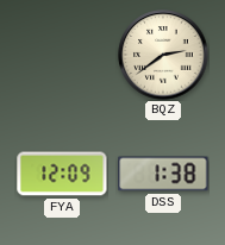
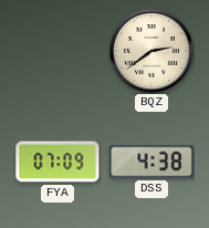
FYA: 12:09 -> 07:09
DSS: 1:38 -> 4:38
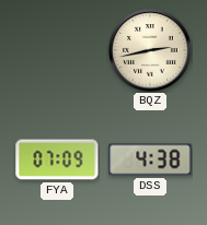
BQZ: 2:39 -> 2:43
